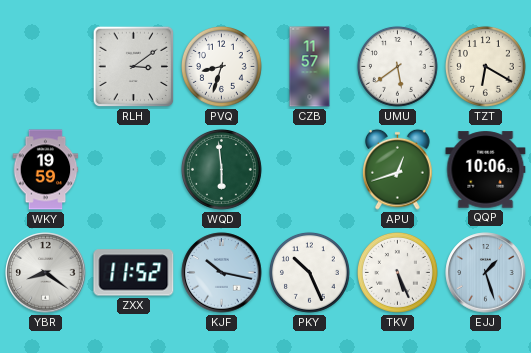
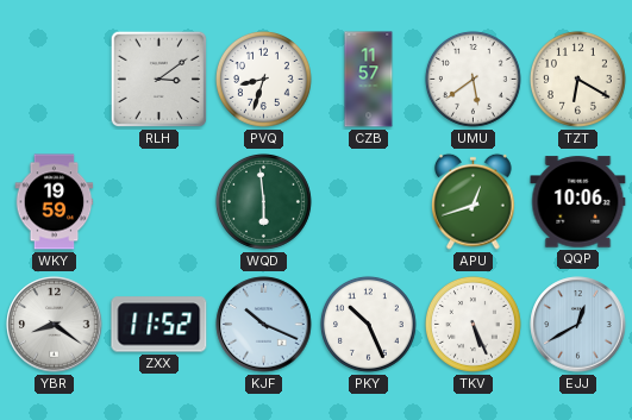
KJF: 10:17 -> 10:19
EJJ: 1:27 -> 12:40
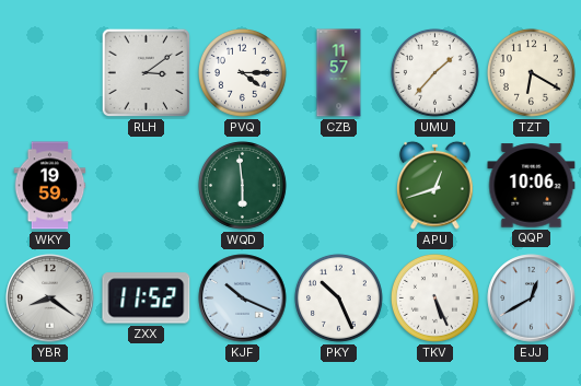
PVQ: 8:33 -> 4:15
UMU: 5:39 -> 1:37
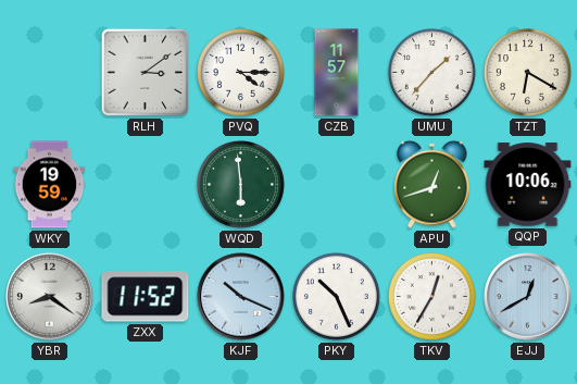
TKV: 5:26 -> 12:35
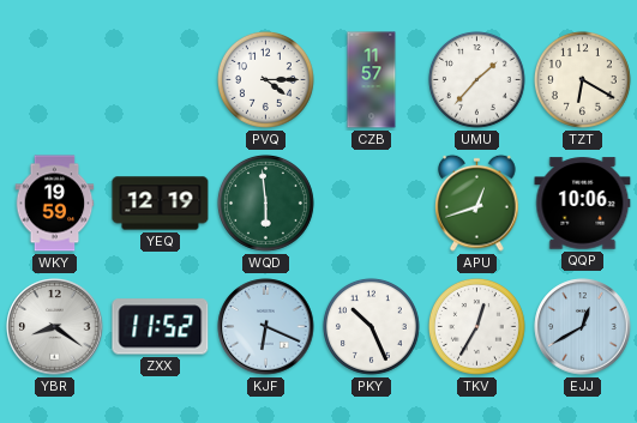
RLH: 3:09 -> none
YEQ: none -> 12:19
KJF: 10:19 -> 6:19
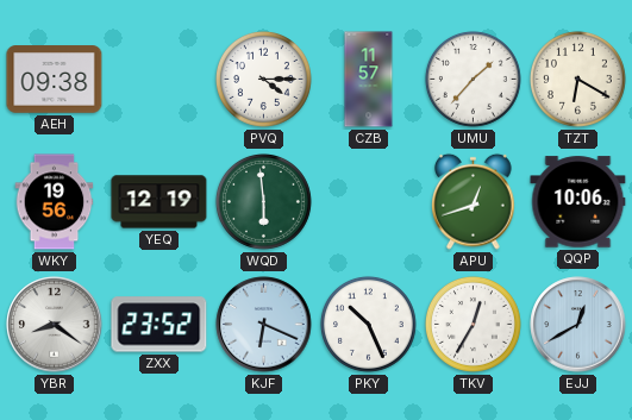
AEH: none -> 09:38
WKY: 19:59 -> 19:56
ZXX: 11:52 -> 23:52
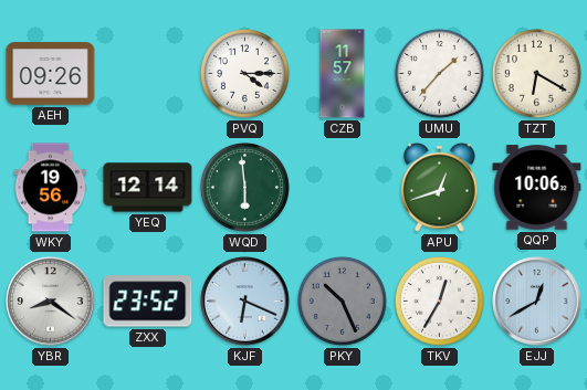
AEH: 09:38 -> 09:26
YEQ: 12:19 -> 12:14
PKY dial: white -> grey
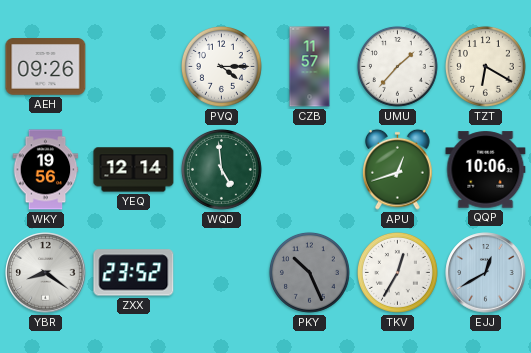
WQD: 5:59 -> 4:59
KJF: 6:19 -> none
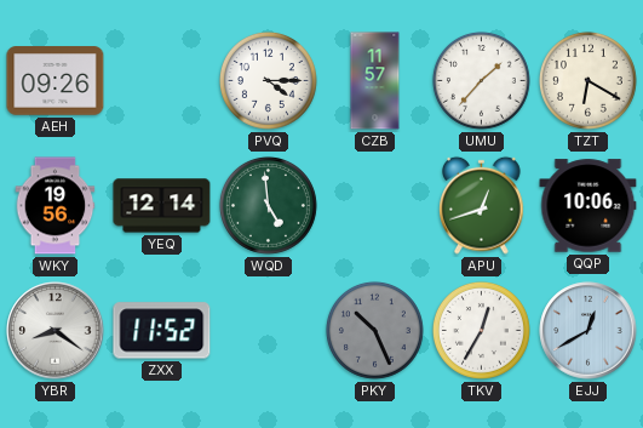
ZXX: 23:52 -> 11:52
